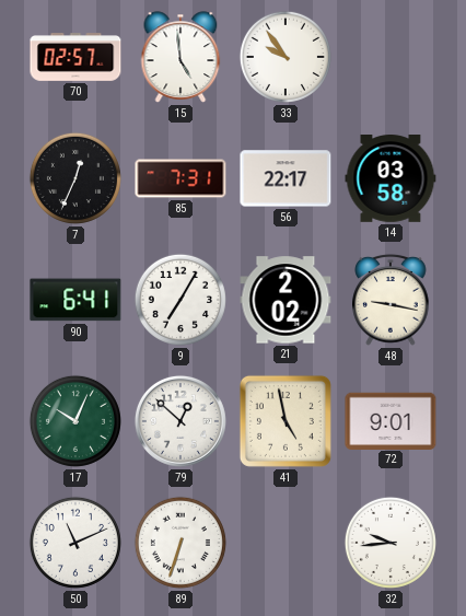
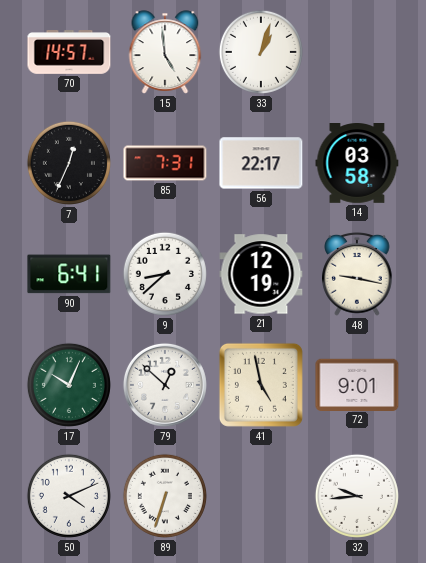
70: 02:57 -> 14:57
33: 9:54 -> 1:03
9: 7:05 -> 8:38
21: 2:02 -> 12:19
50: 11:11 -> 4:11
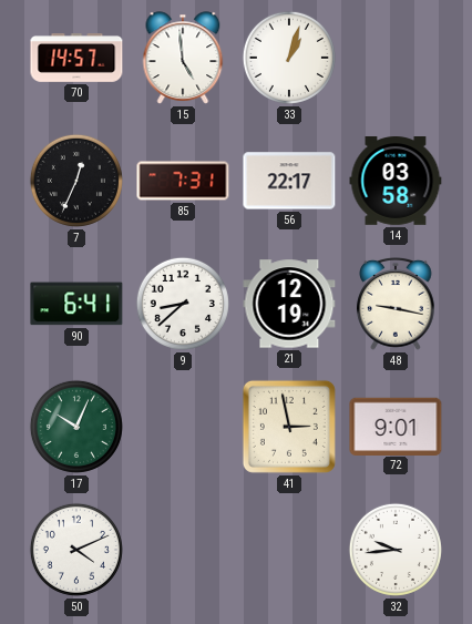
79: 12:52 -> none
41: 4:58 -> 2:58
89: 6:33 -> none
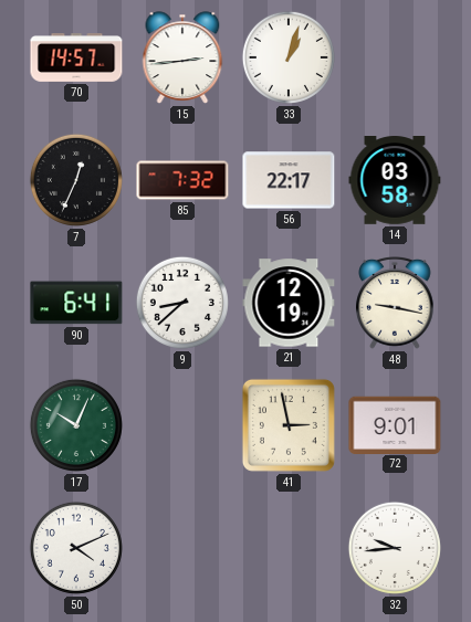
15: 4:59 -> 2:44
85: 7:31 -> 7:32
